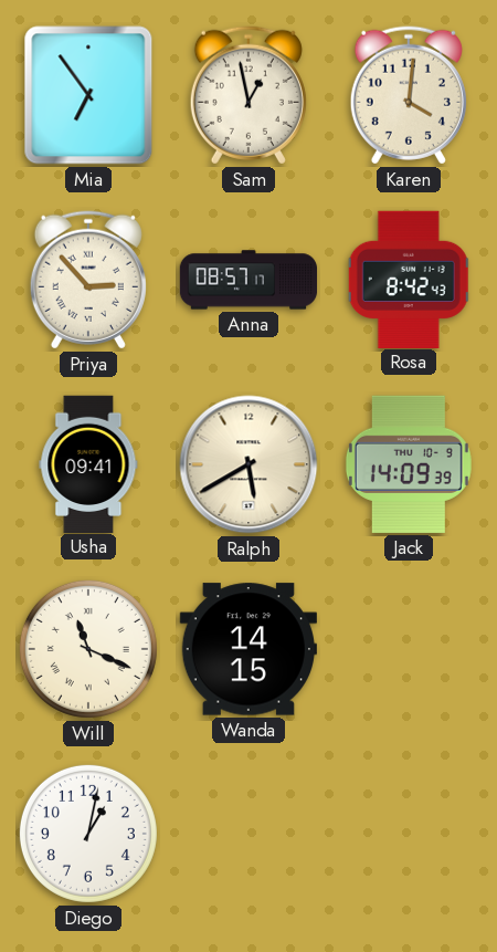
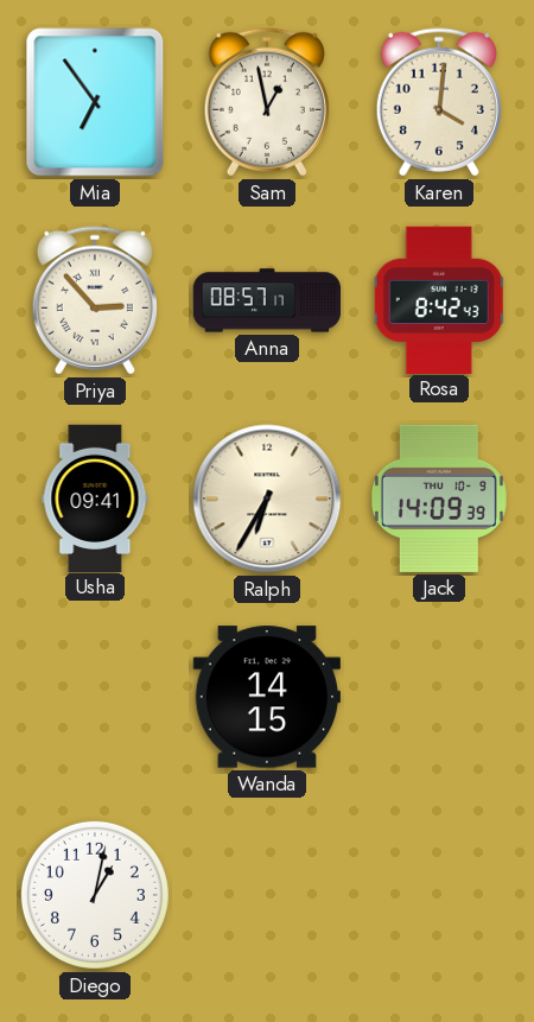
Ralph: 5:40 -> 6:35
Will: 11:19 -> none
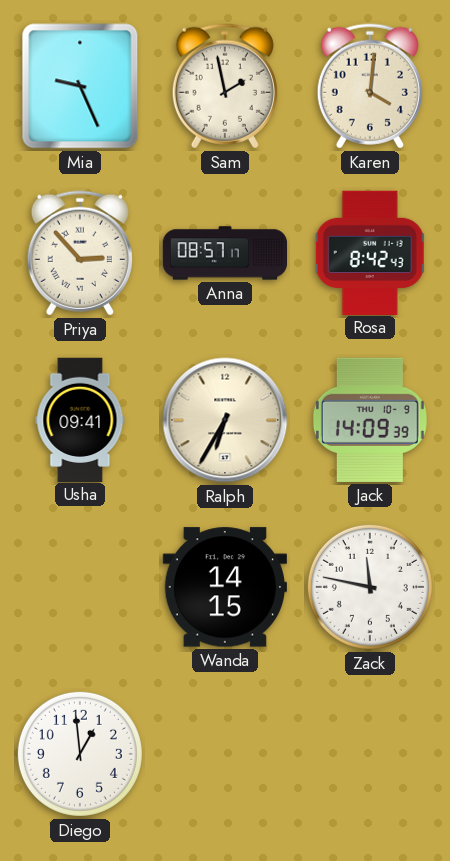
Mia: 6:54 -> 9:26
Sam: 12:58 -> 1:58
Zack: none -> 11:47
Diego: 1:02 -> 12:59
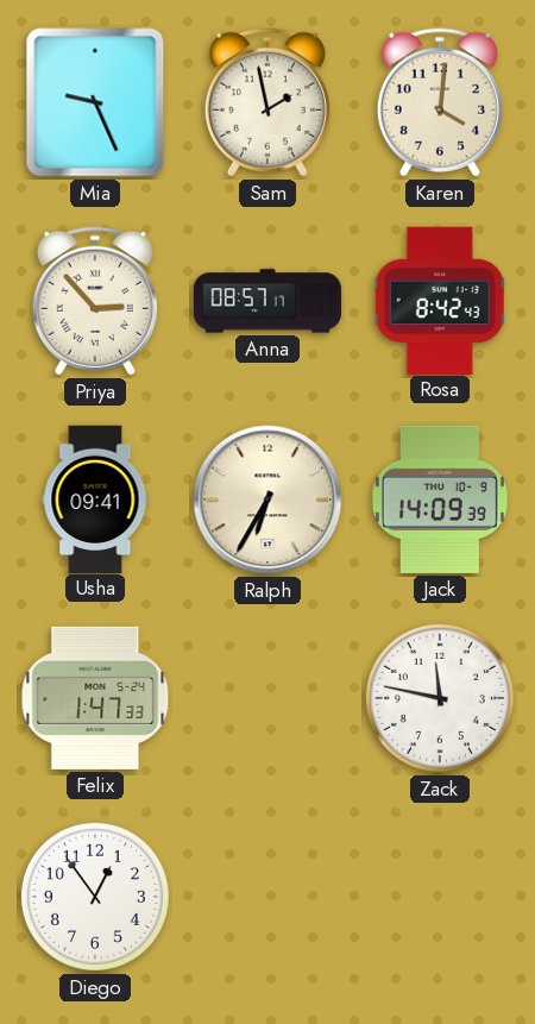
Felix: none -> 1:47
Wanda: 14:15 -> none
Diego: 12:59 -> 12:54
